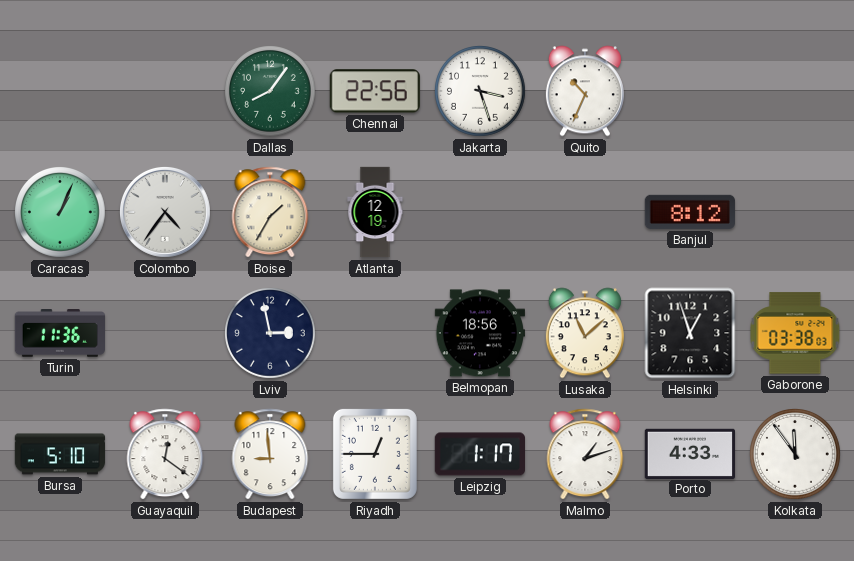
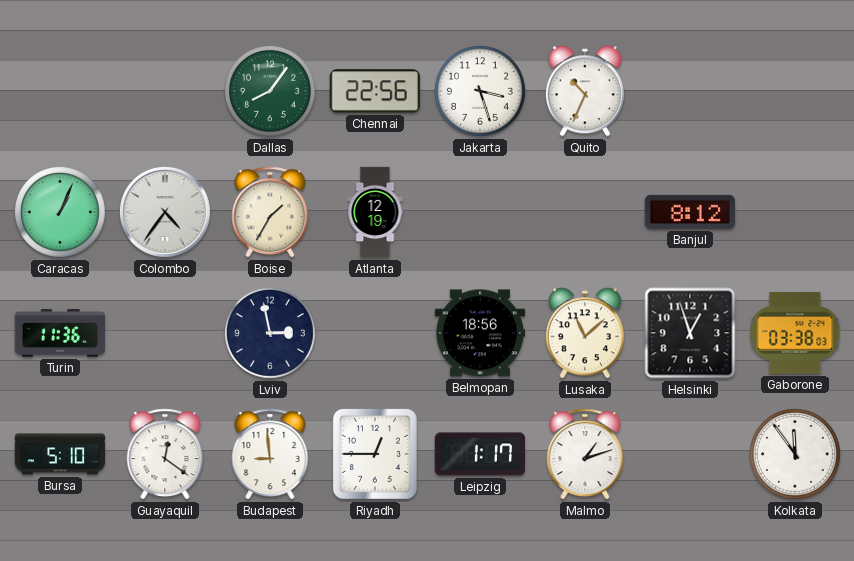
Porto: 4:33 -> none
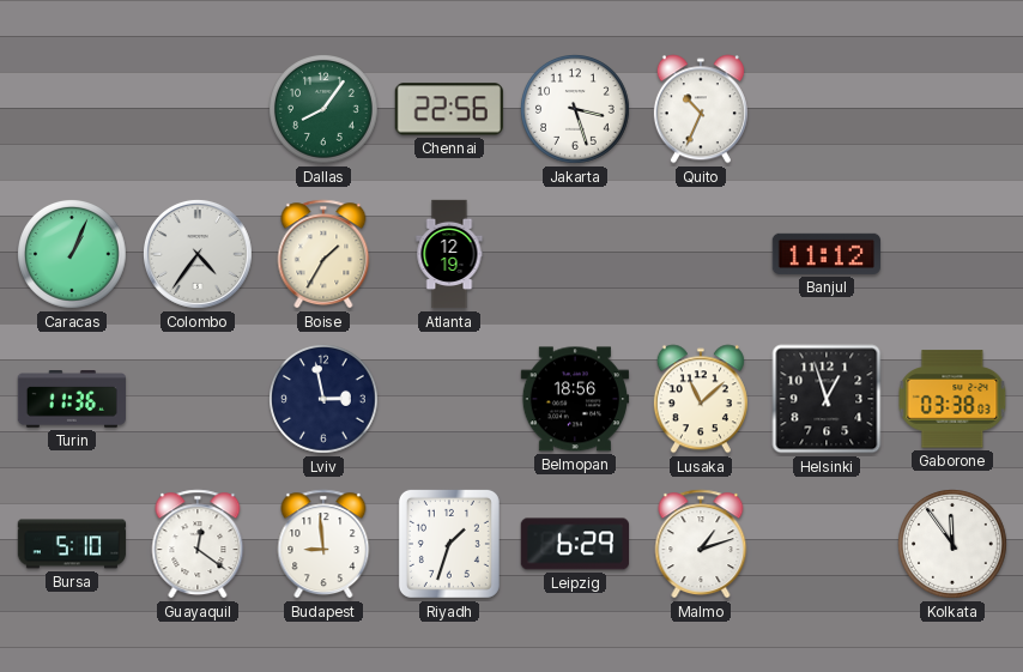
Banjul: 8:12 -> 11:12
Riyadh: 12:45 -> 1:33
Leipzig: 1:17 -> 6:29
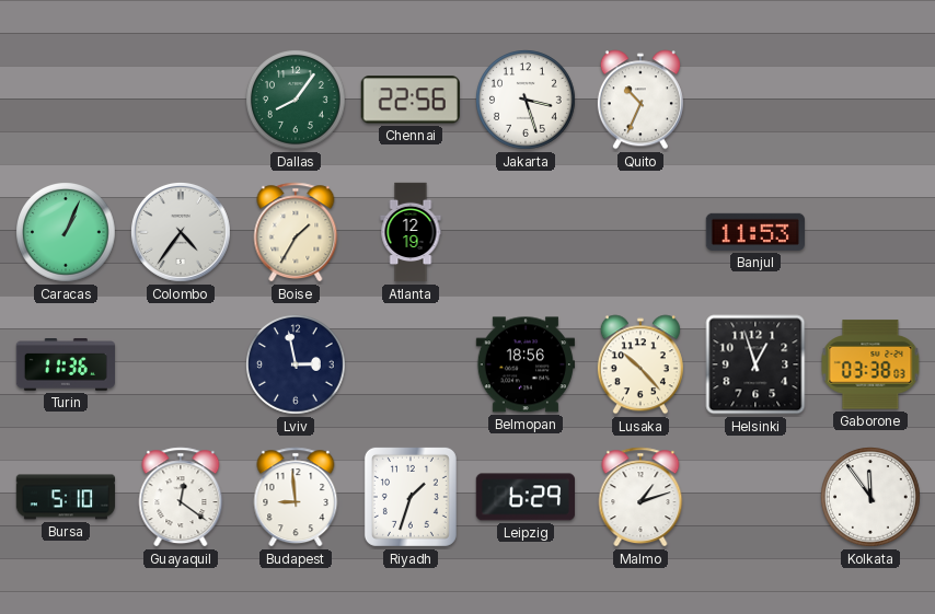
Banjul: 11:12 -> 11:53
Lusaka: 11:08 -> 10:23
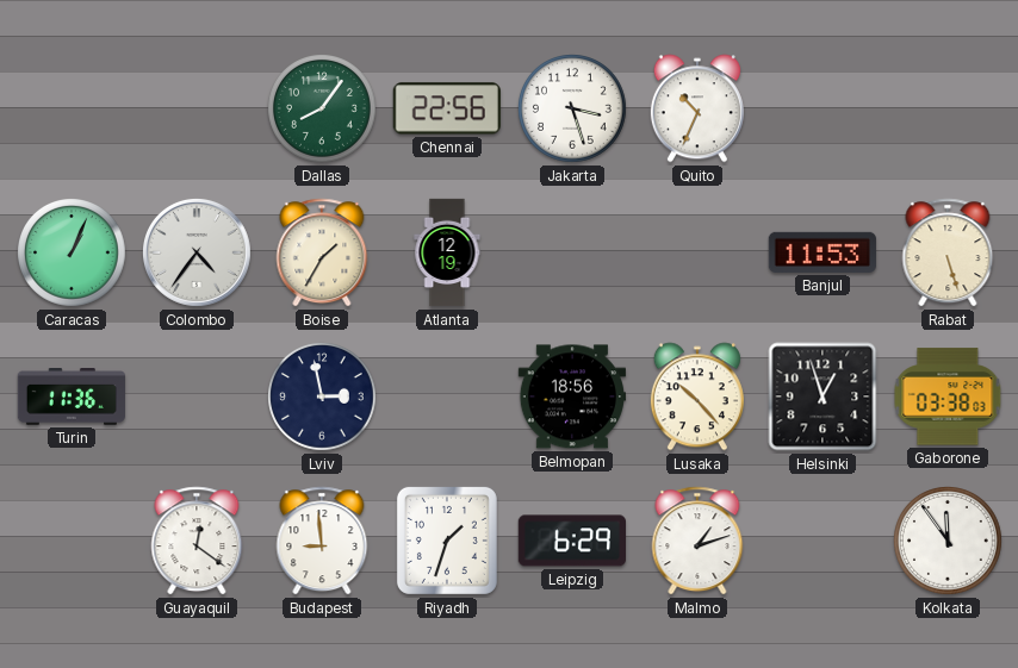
Rabat: none -> 5:27
Bursa: 5:10 -> none
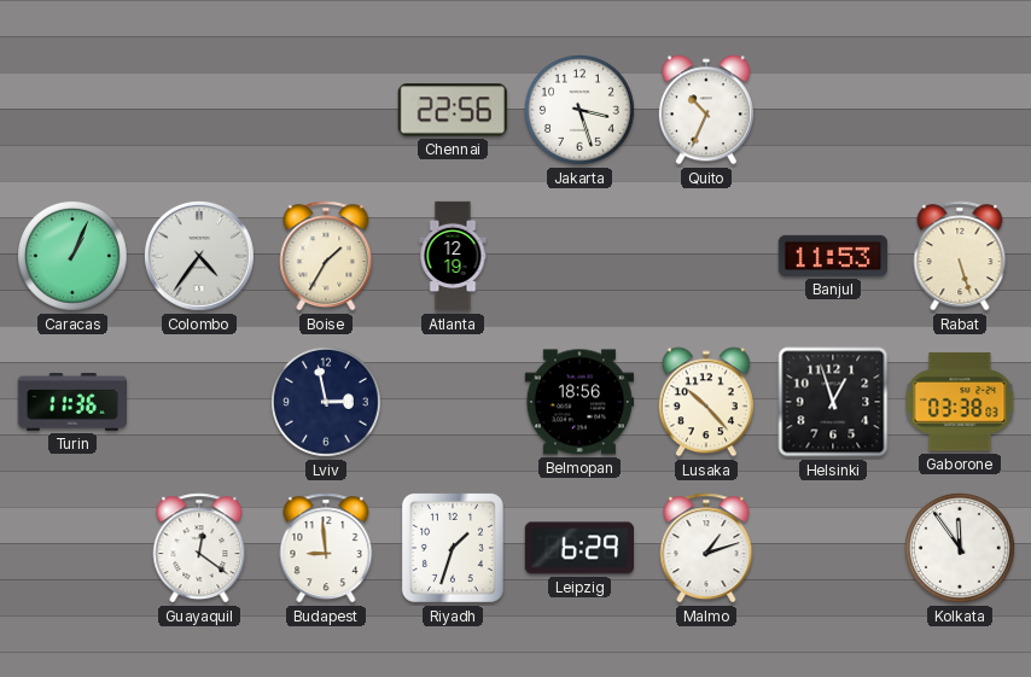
Dallas: 8:06 -> none
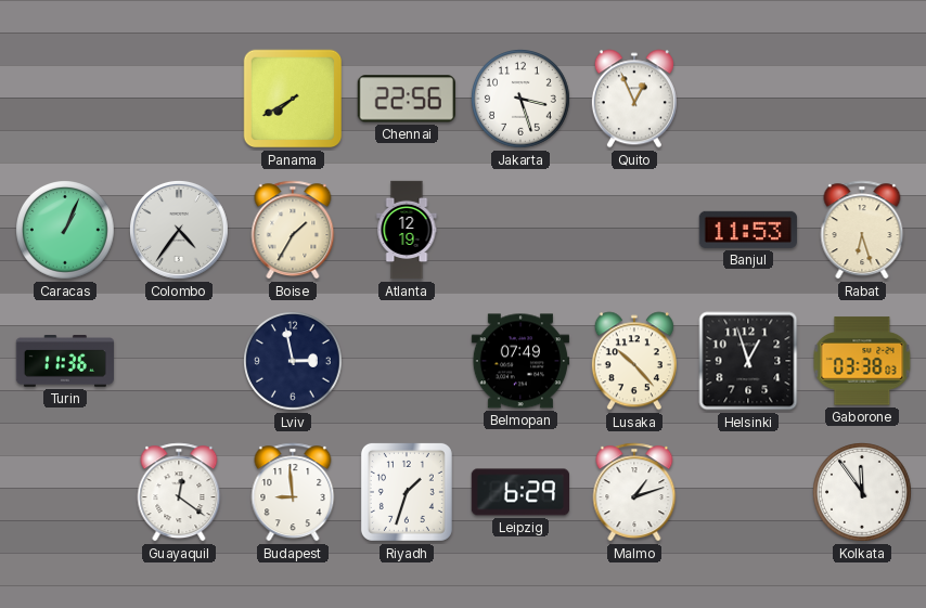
Panama: none -> 7:40
Quito: 10:34 -> 12:56
Rabat: 5:27 -> 6:27
Belmopan: 18:56 -> 07:49
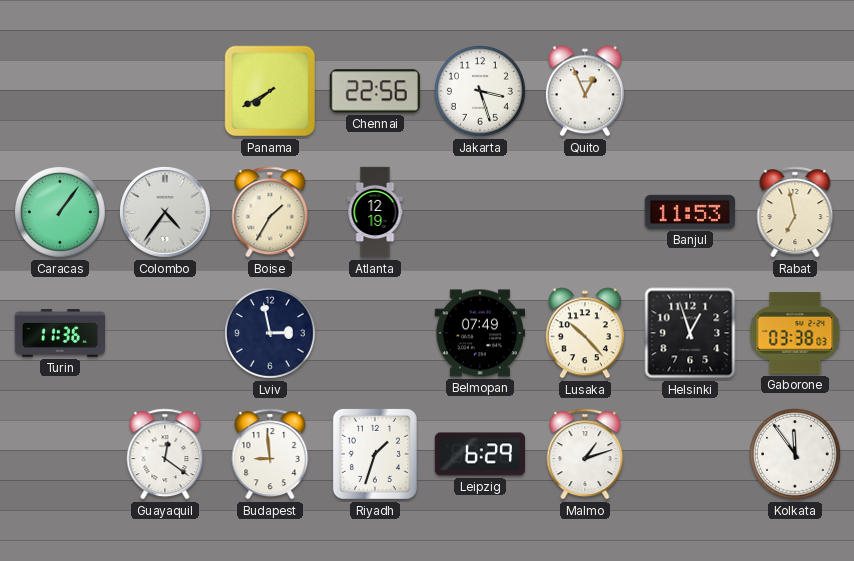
Caracas: 1:04 -> 1:06
Rabat: 6:27 -> 6:58
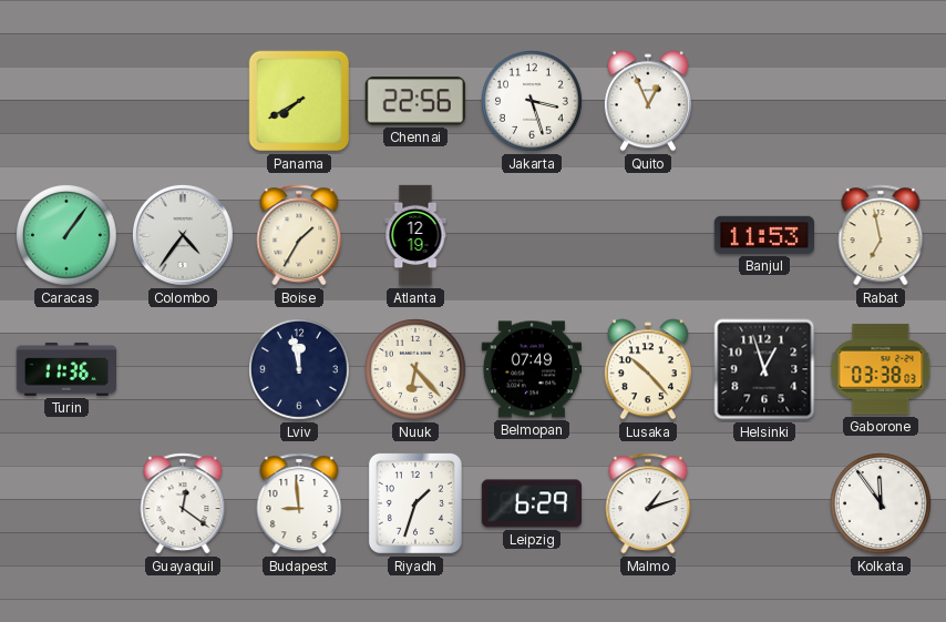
Lviv: 2:58 -> 11:58
Nuuk: none -> 6:23
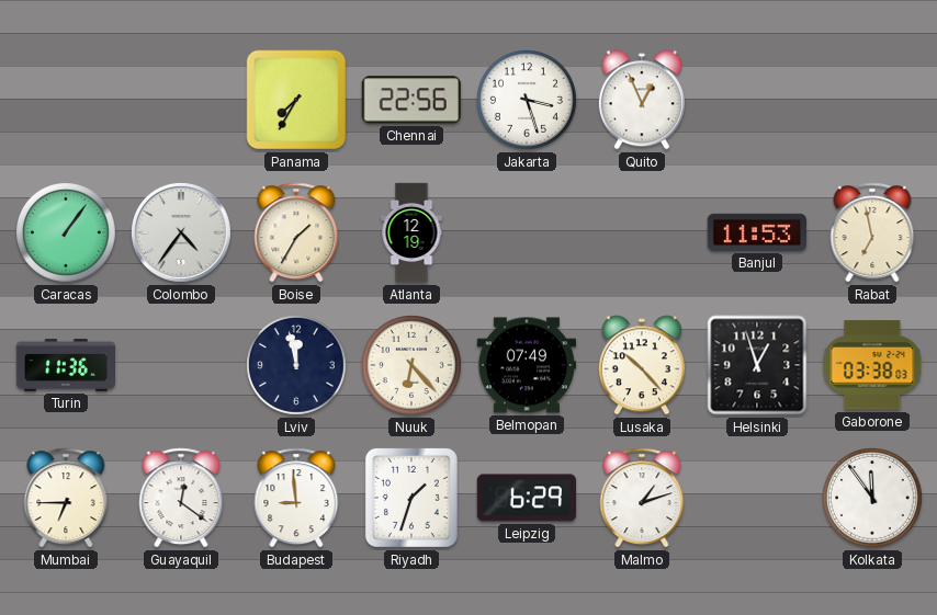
Panama: 7:40 -> 7:35
Mumbai: none -> 6:45
